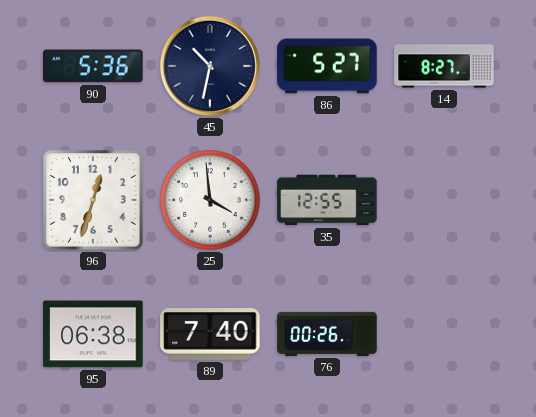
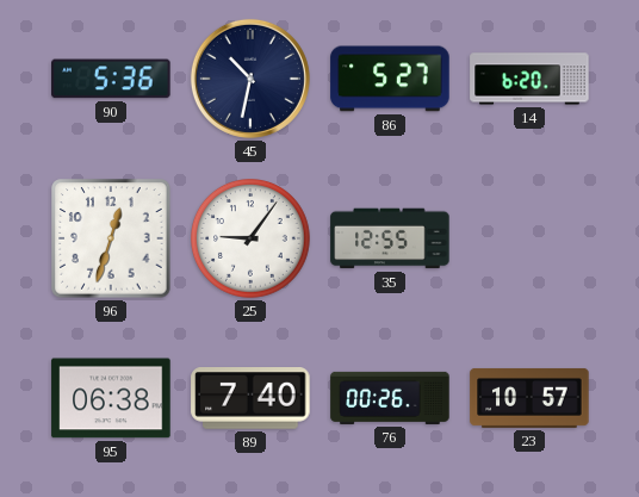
14: 8:27 -> 6:20
25: 3:59 -> 9:06
23: none -> 10:57
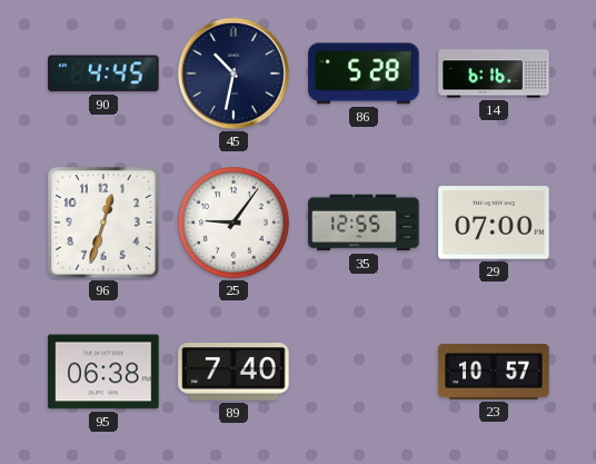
90: 5:36 -> 4:45
86: 5:27 -> 5:28
14: 6:20 -> 6:16
29: none -> 07:00
76: 00:26 -> none
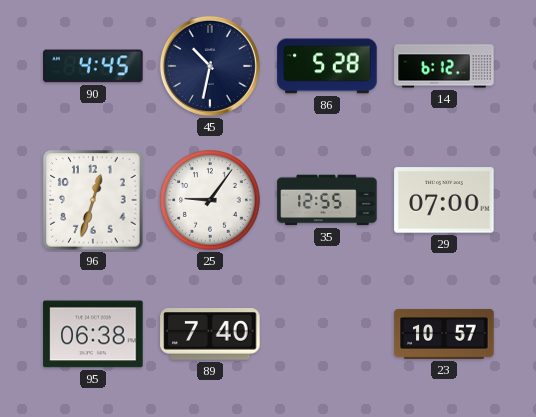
14: 6:16 -> 6:12
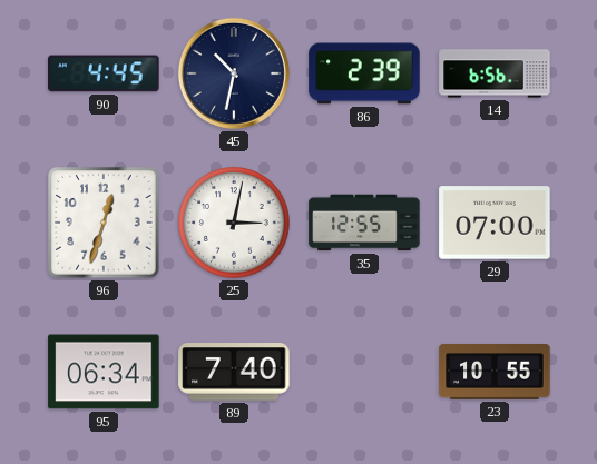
86: 5:28 -> 2:39
14: 6:12 -> 6:56
25: 9:06 -> 3:02
95: 06:38 -> 06:34
23: 10:57 -> 10:55
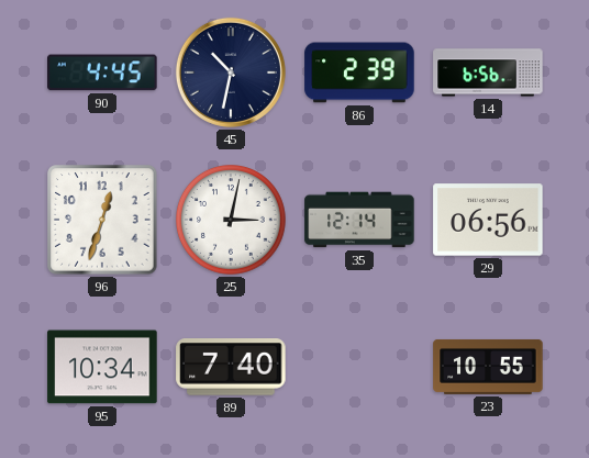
35: 12:55 -> 12:14
29: 07:00 -> 06:56
95: 06:34 -> 10:34
